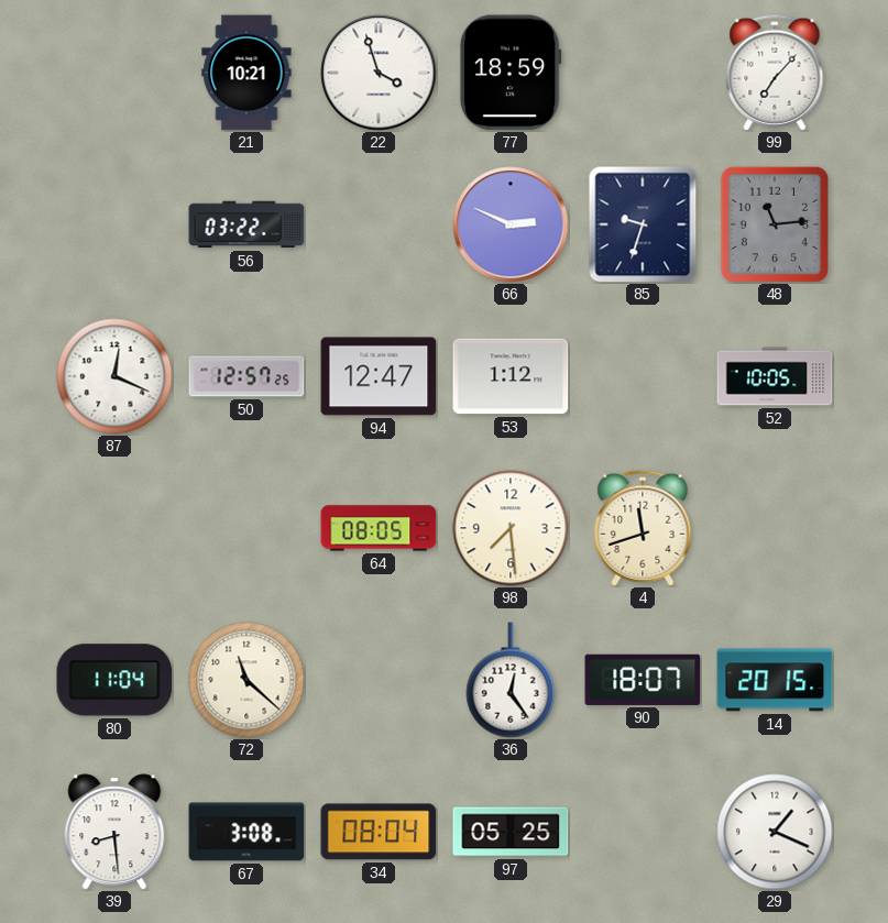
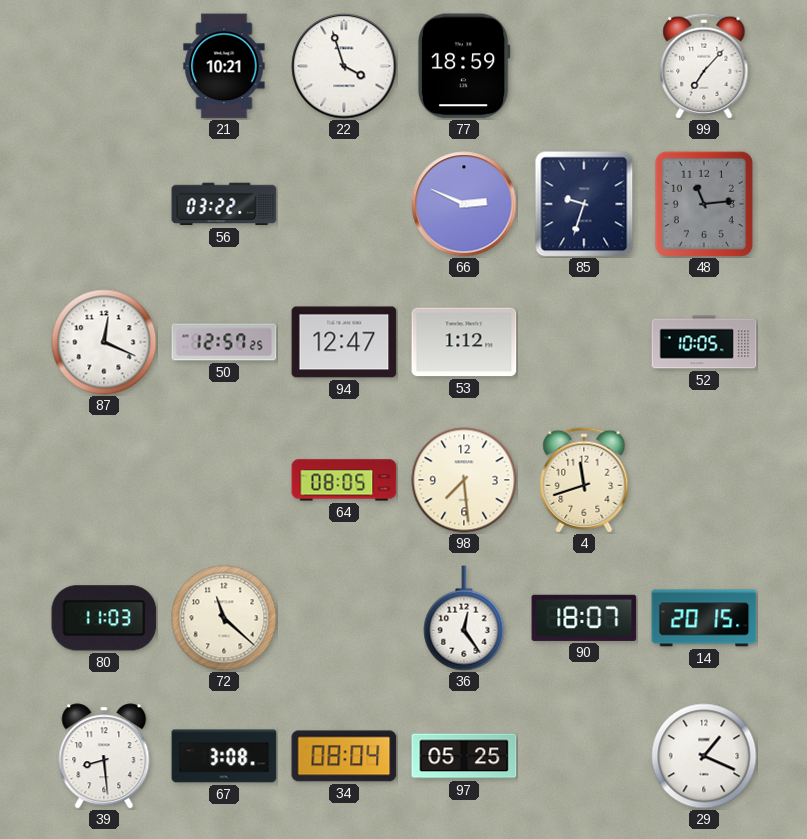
80: 11:04 -> 11:03
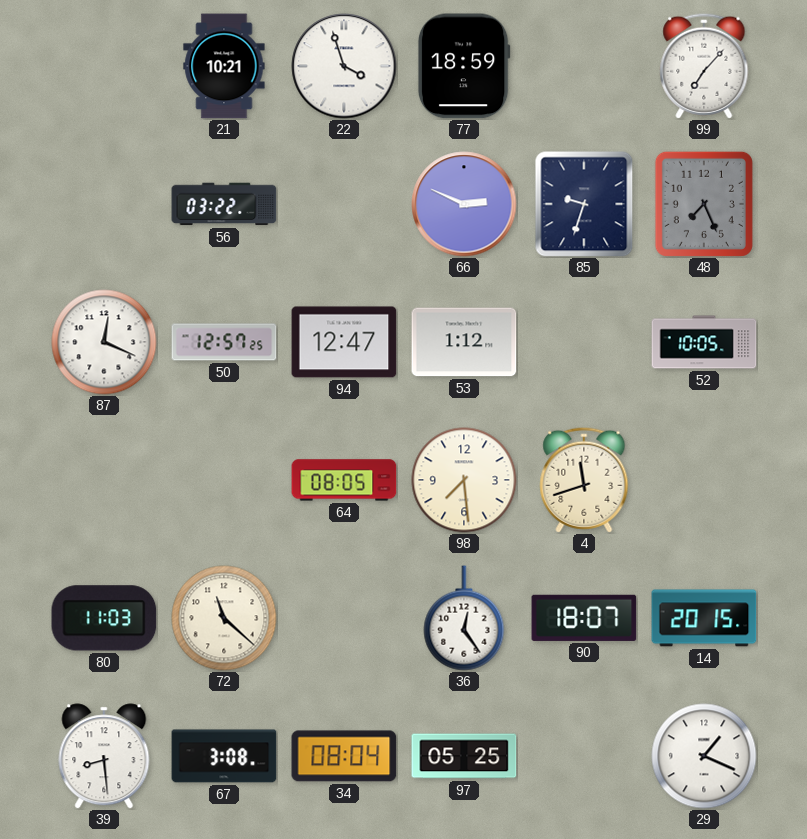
48: 11:14 -> 7:26
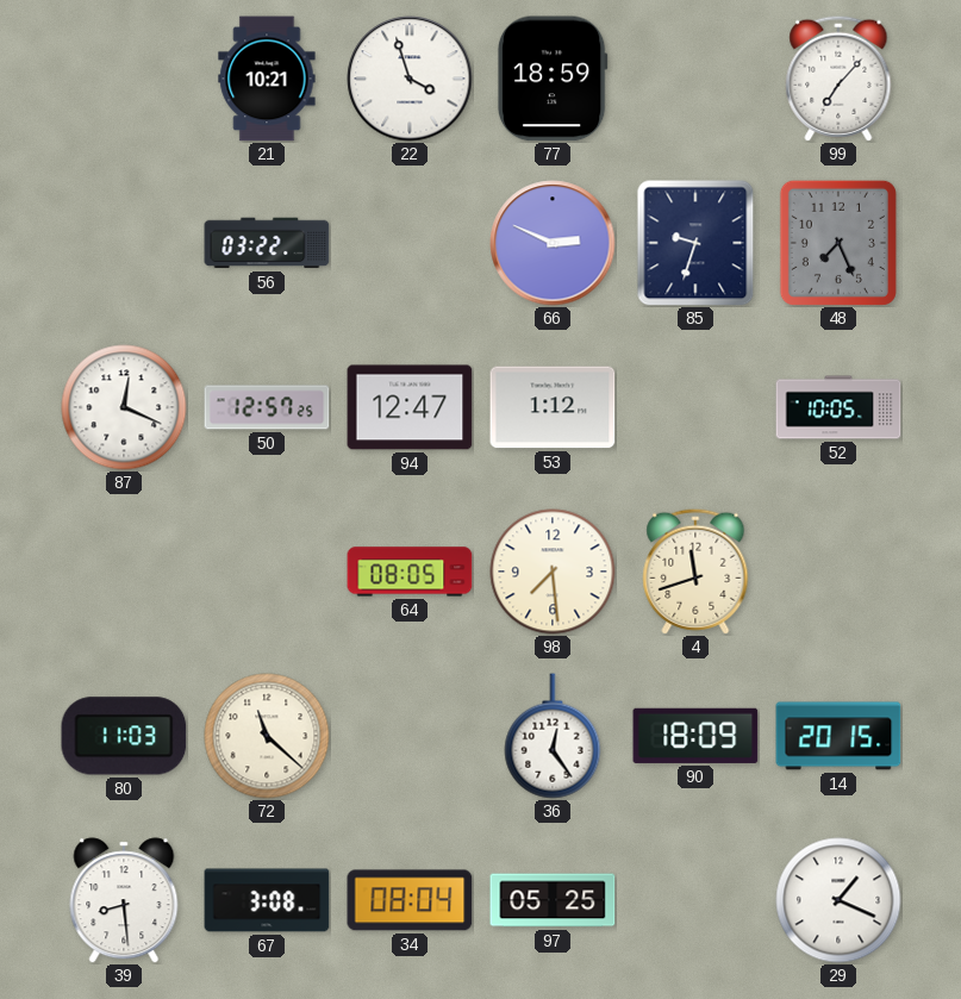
90: 18:07 -> 18:09
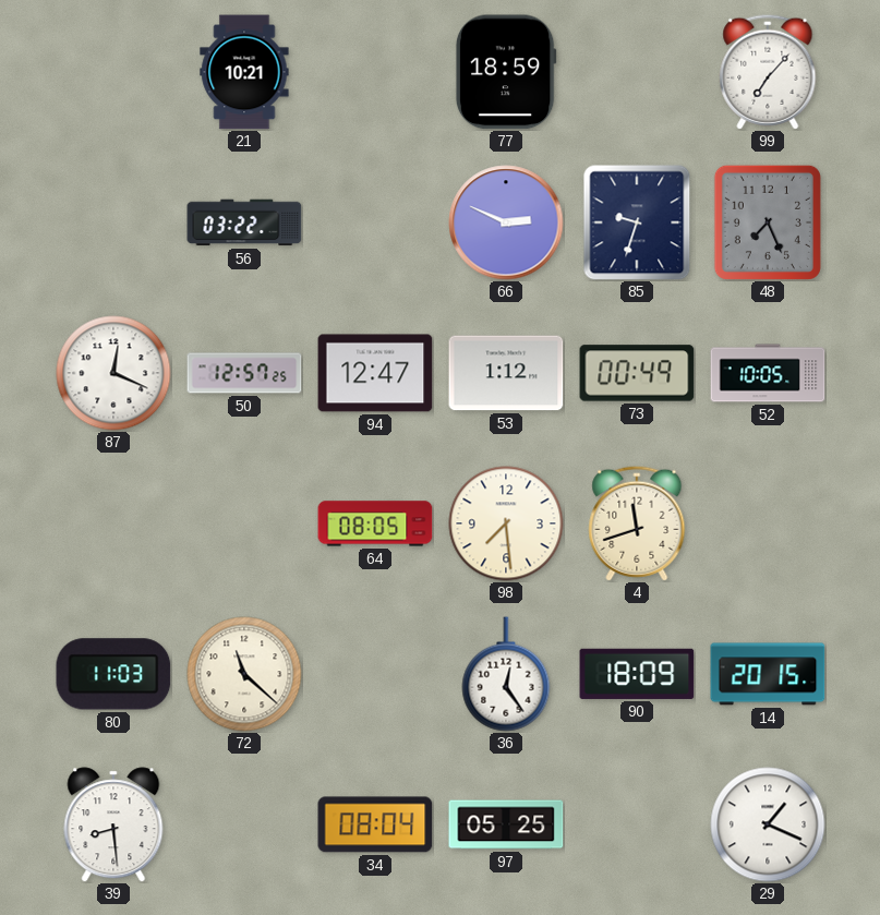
22: 3:57 -> none
73: none -> 00:49
67: 3:08 -> none
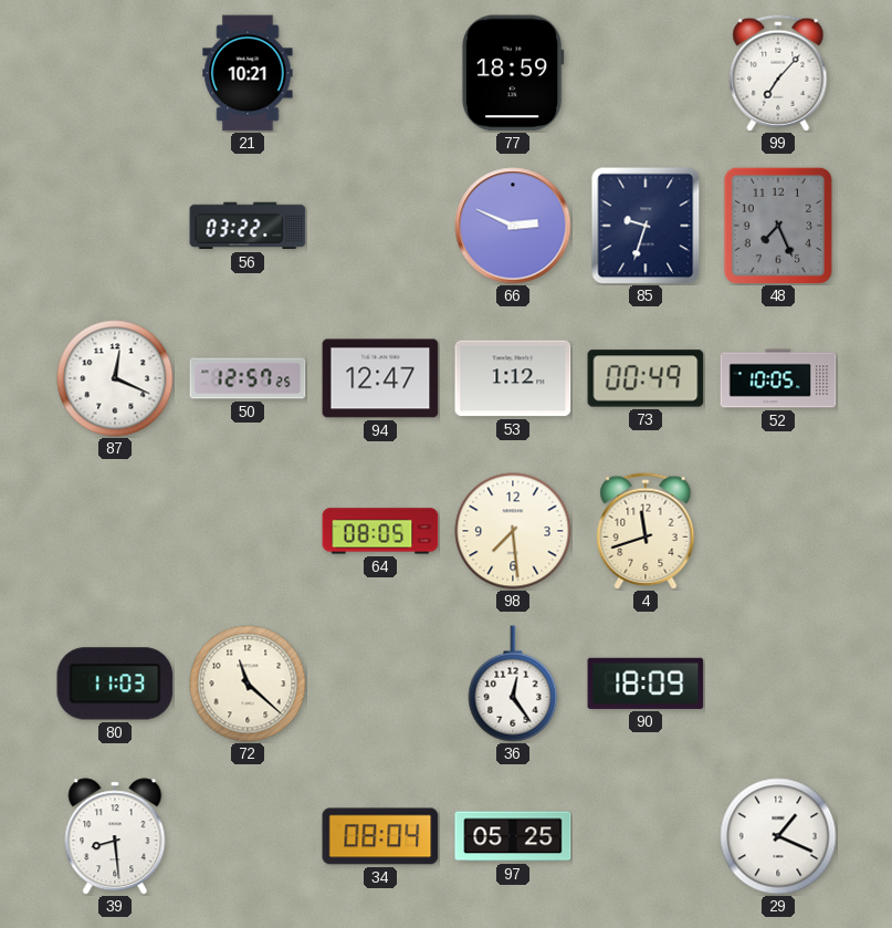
14: 20:15 -> none
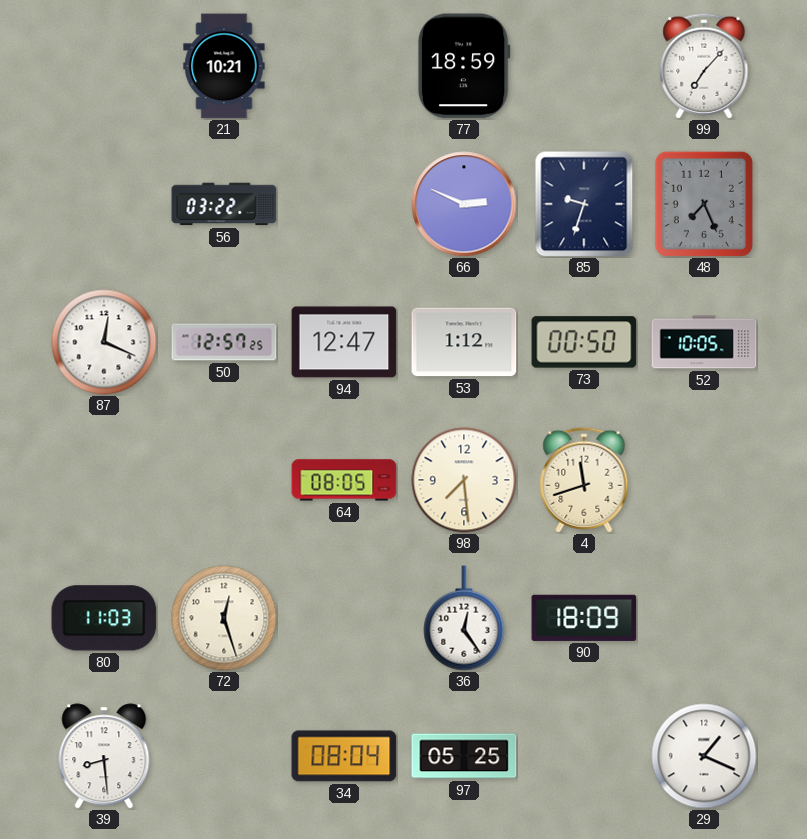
73: 00:49 -> 00:50
72: 11:22 -> 12:27
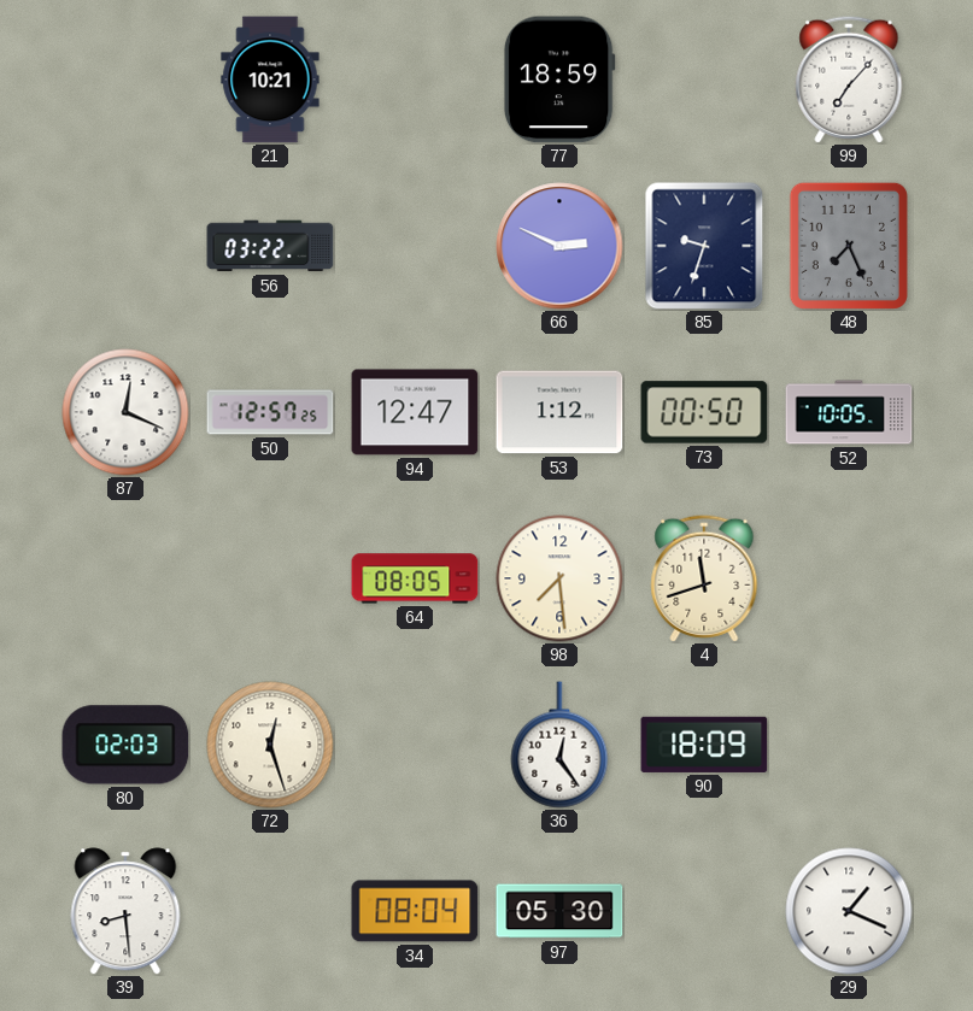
80: 11:03 -> 02:03
97: 05:25 -> 05:30
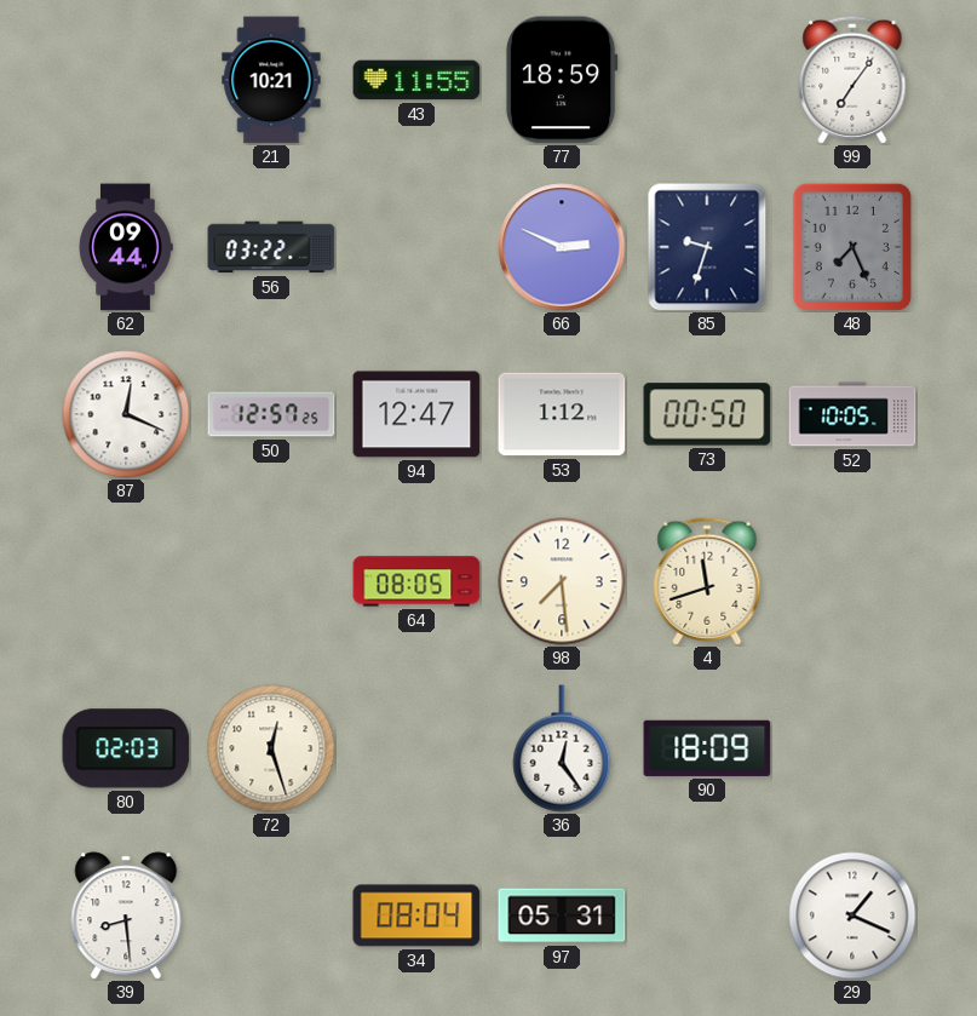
43: none -> 11:55
99: 7:07 -> 7:06
62: none -> 09:44
97: 05:30 -> 05:31
